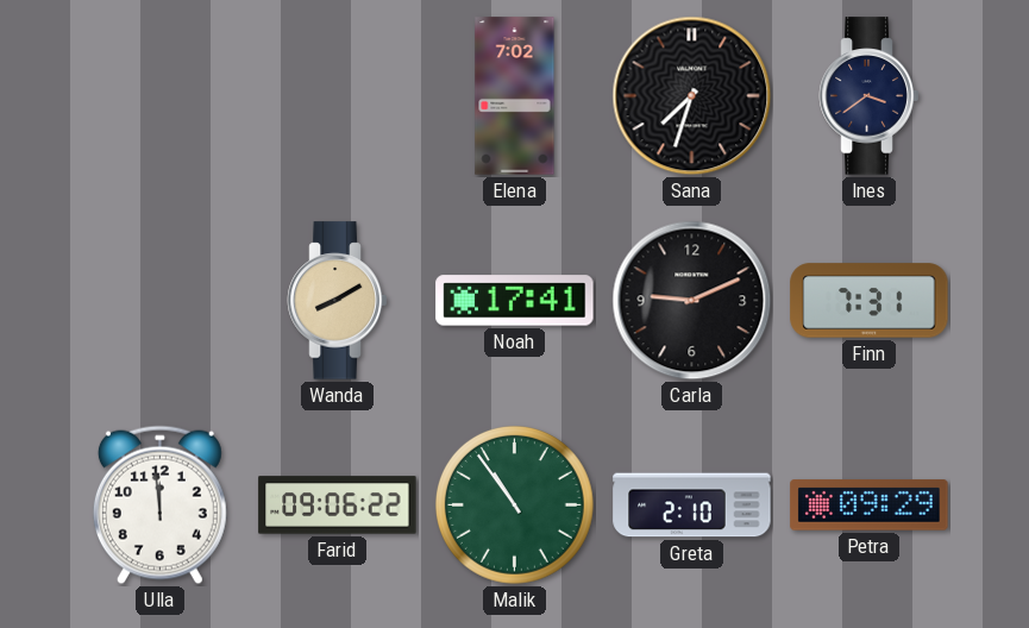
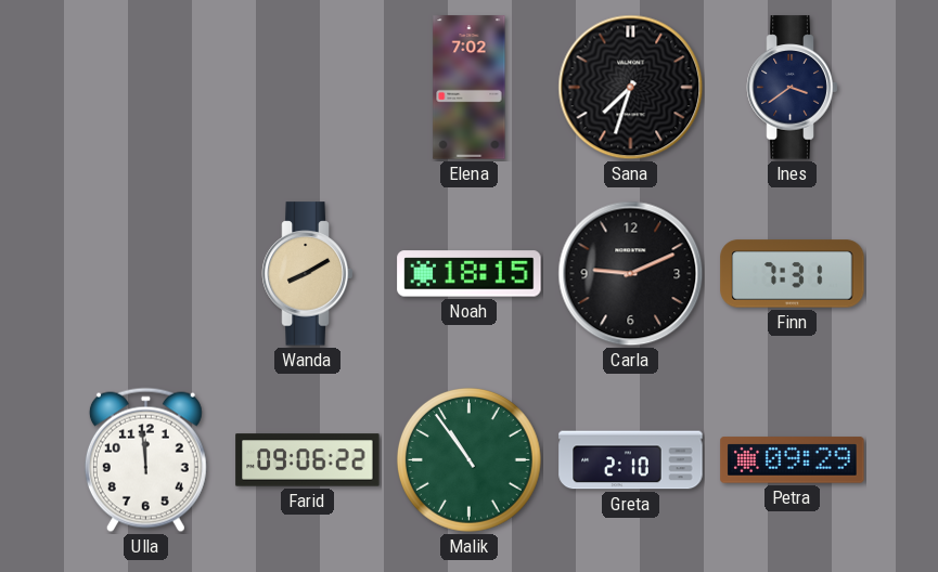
Noah: 17:41 -> 18:15
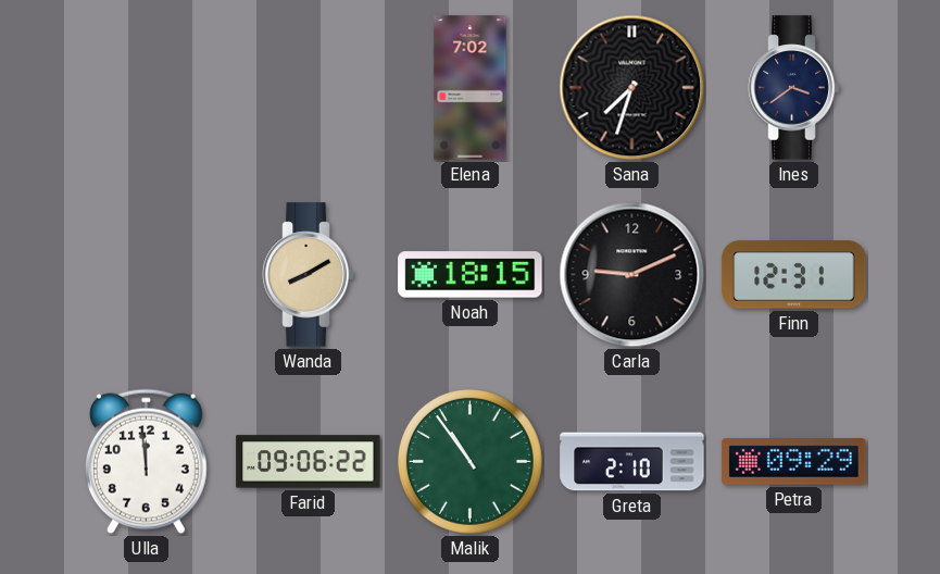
Finn: 7:31 -> 12:31
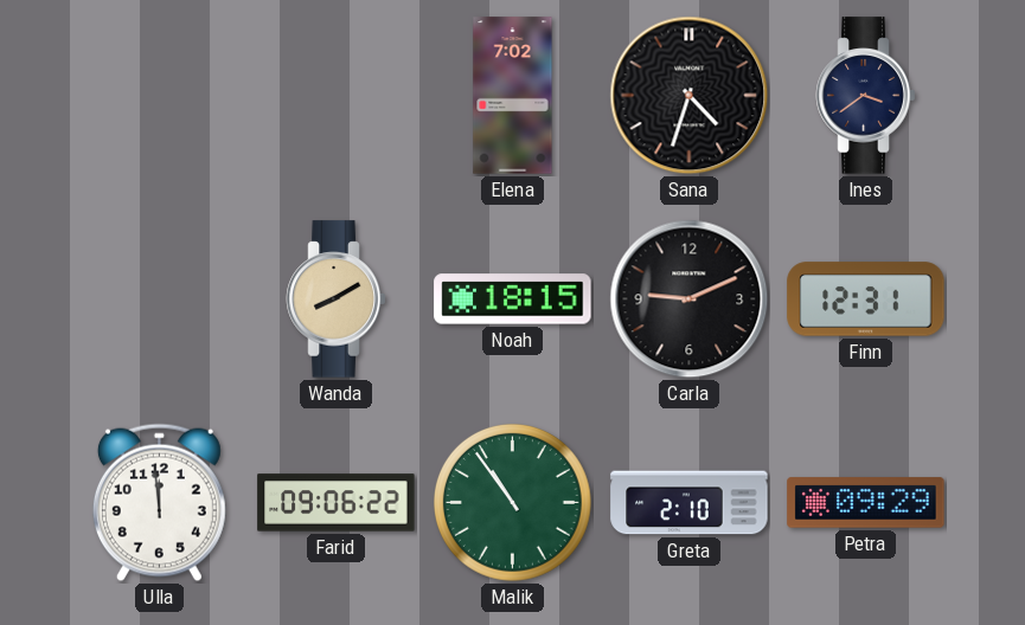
Sana: 7:33 -> 4:33
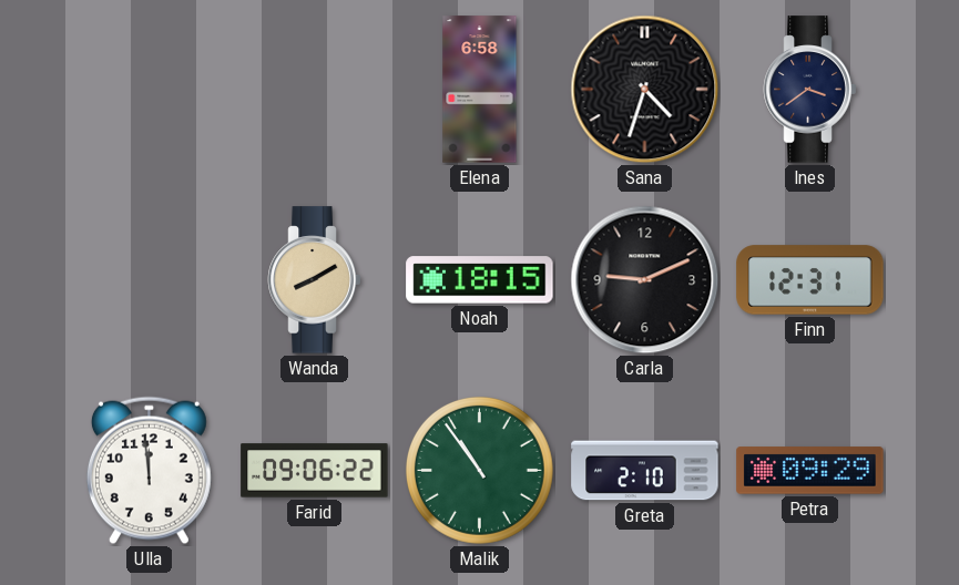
Elena: 7:02 -> 6:58
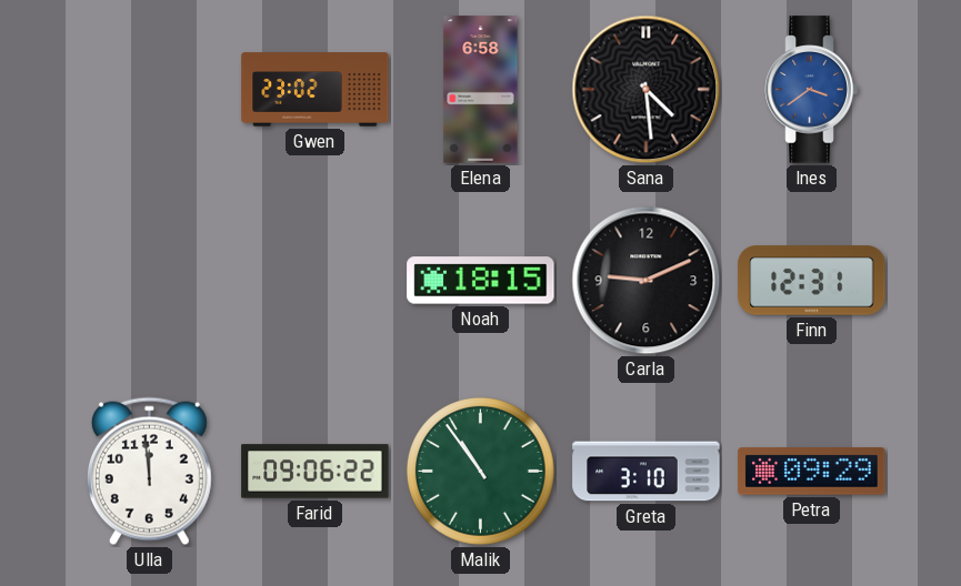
Gwen: none -> 23:02
Sana: 4:33 -> 4:29
Ines dial: navy -> blue
Wanda: 8:10 -> none
Greta: 2:10 -> 3:10
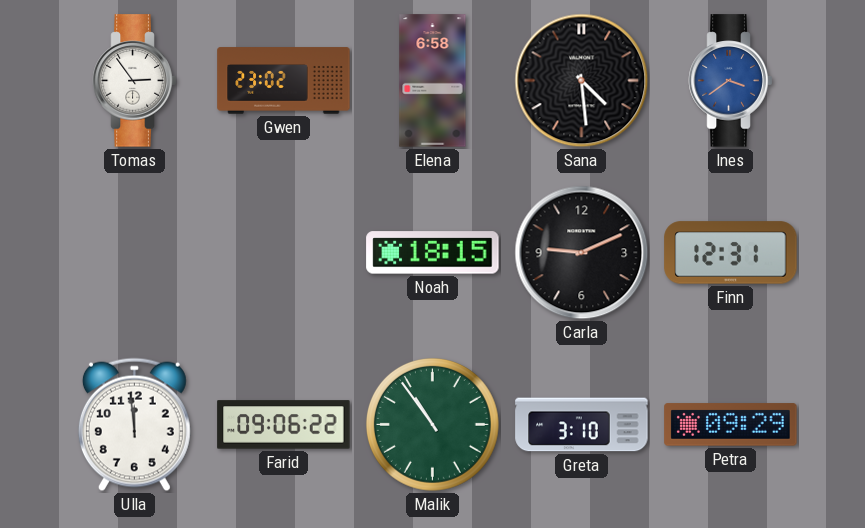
Tomas: none -> 2:54
